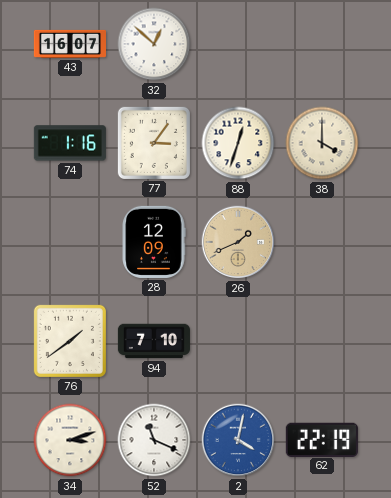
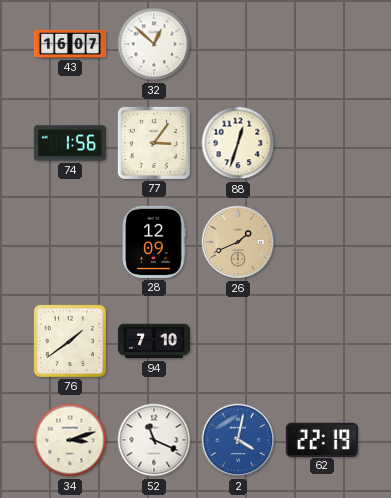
74: 1:16 -> 1:56
38: 4:00 -> none
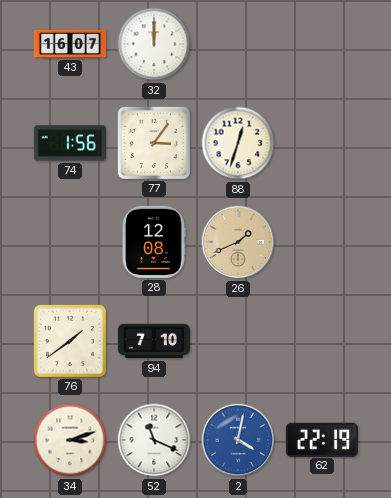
32: 12:52 -> 12:00
28: 12:09 -> 12:08
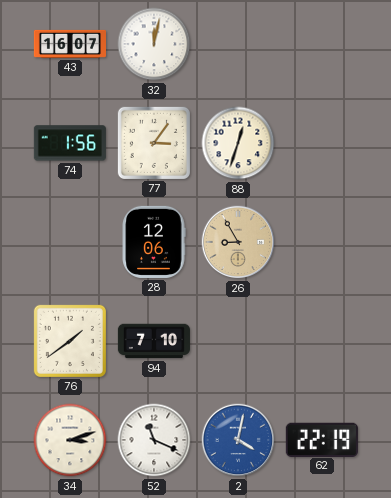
32: 12:00 -> 12:02
28: 12:08 -> 12:06
26: 1:41 -> 8:55
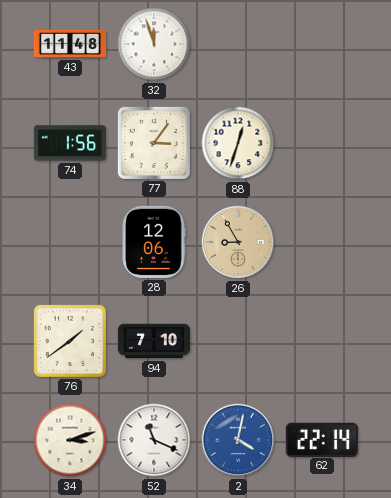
43: 16:07 -> 11:48
32: 12:02 -> 11:57
62: 22:19 -> 22:14
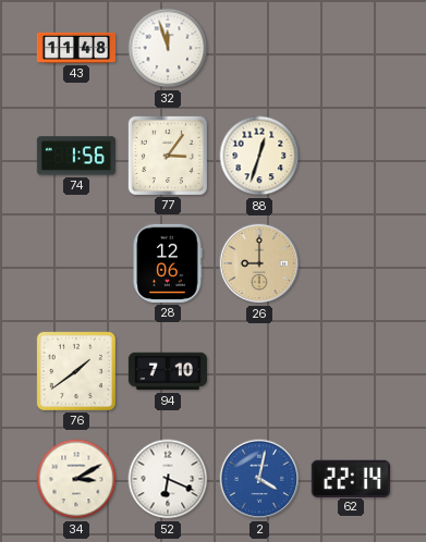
26: 8:55 -> 9:00
34: 3:12 -> 3:10
52: 11:19 -> 6:19
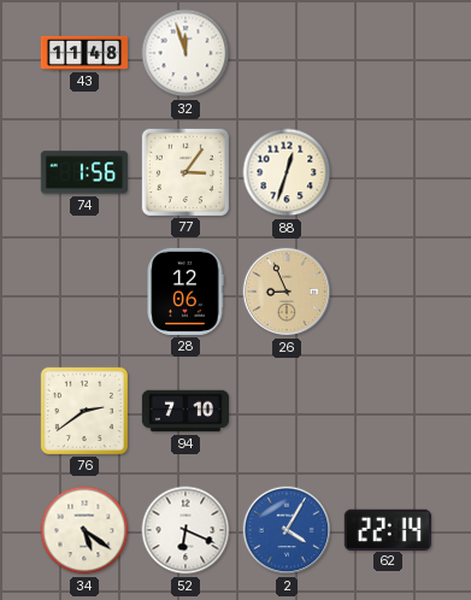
26: 9:00 -> 8:56
76: 1:39 -> 2:39
34: 3:10 -> 5:21
2: 4:02 -> 4:05
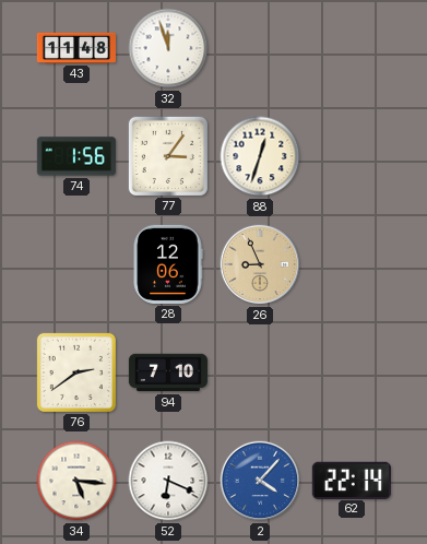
34: 5:21 -> 5:16
2: 4:05 -> 4:07
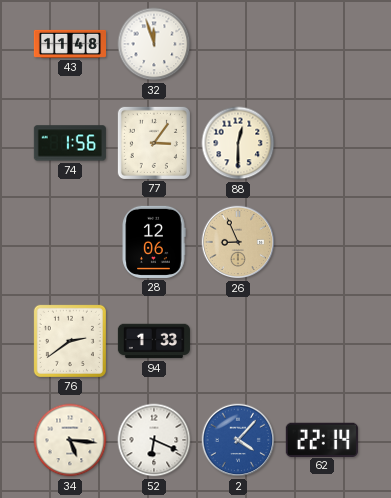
88: 12:33 -> 12:30
94: 7:10 -> 1:33
